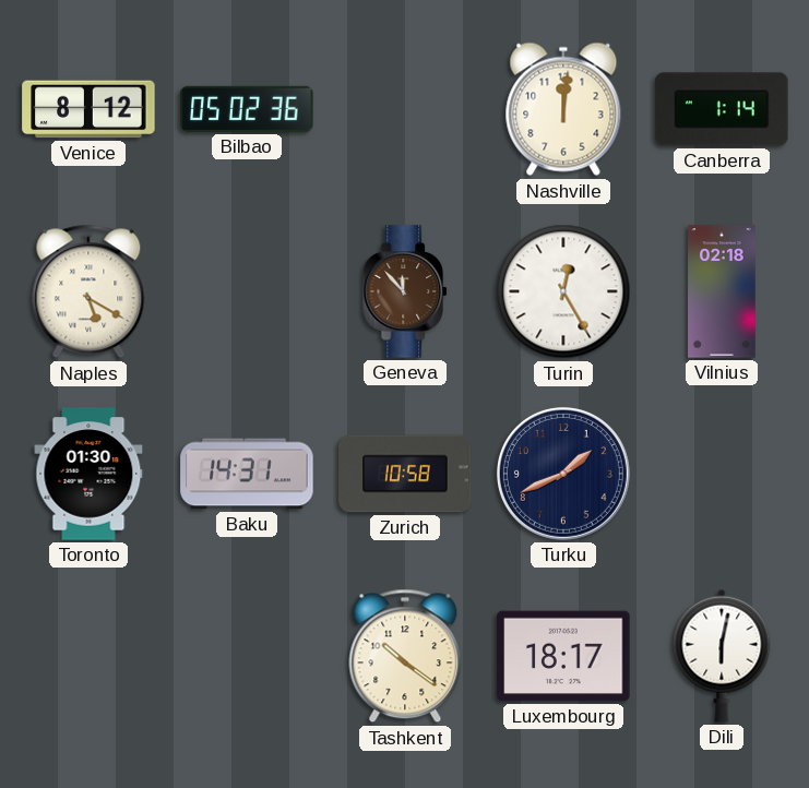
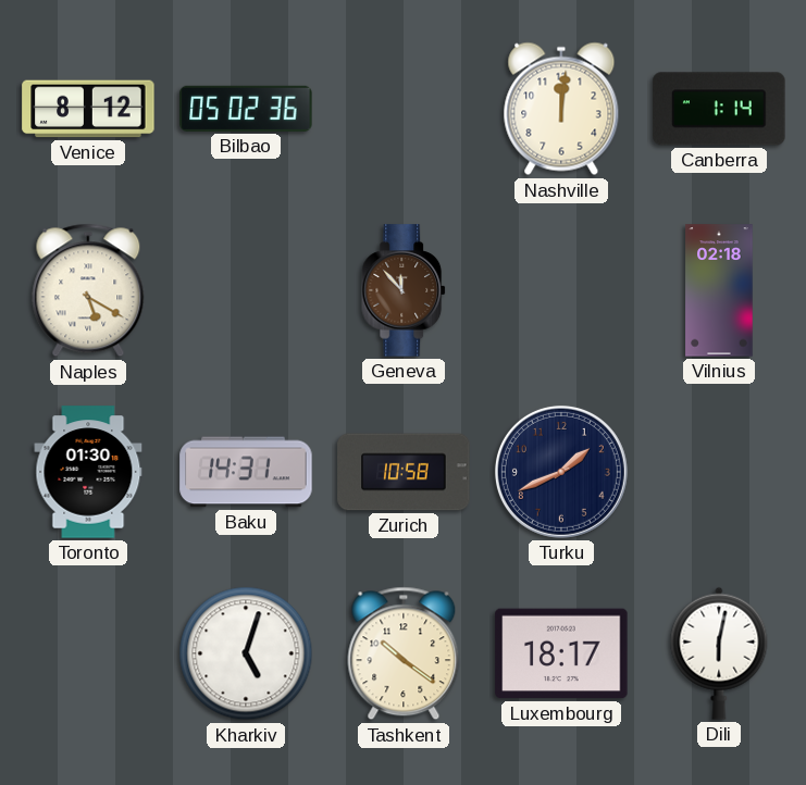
Turin: 12:25 -> none
Kharkiv: none -> 5:03
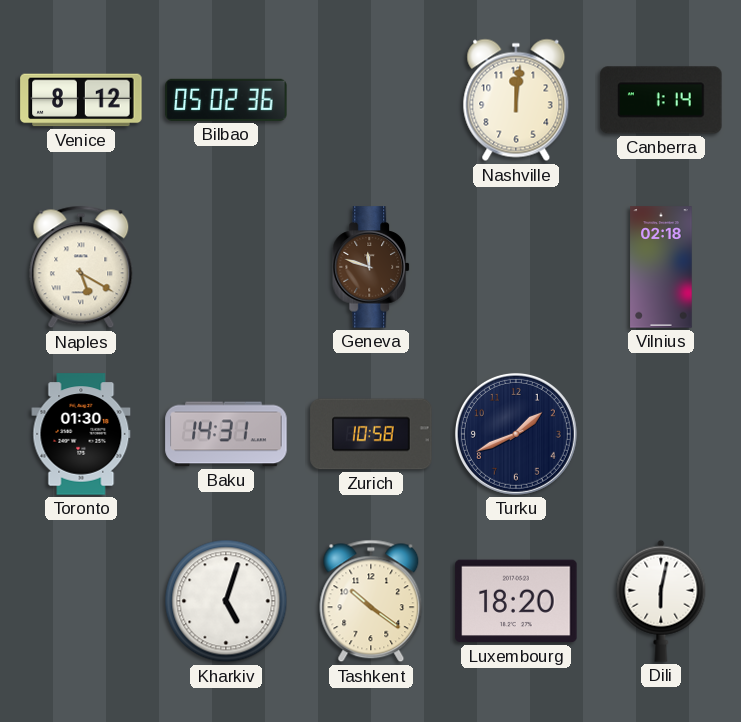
Geneva: 11:53 -> 11:48
Luxembourg: 18:17 -> 18:20
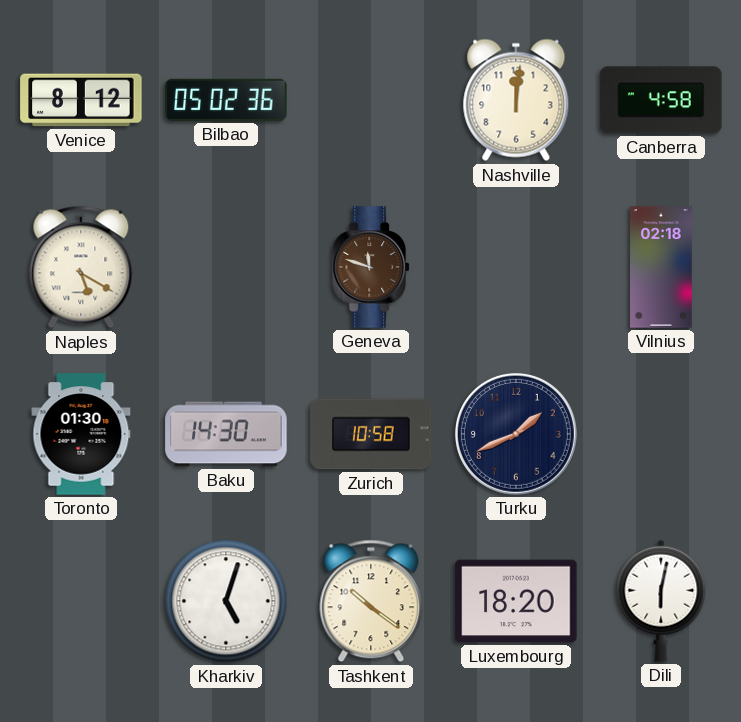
Canberra: 1:14 -> 4:58
Baku: 14:31 -> 14:30
